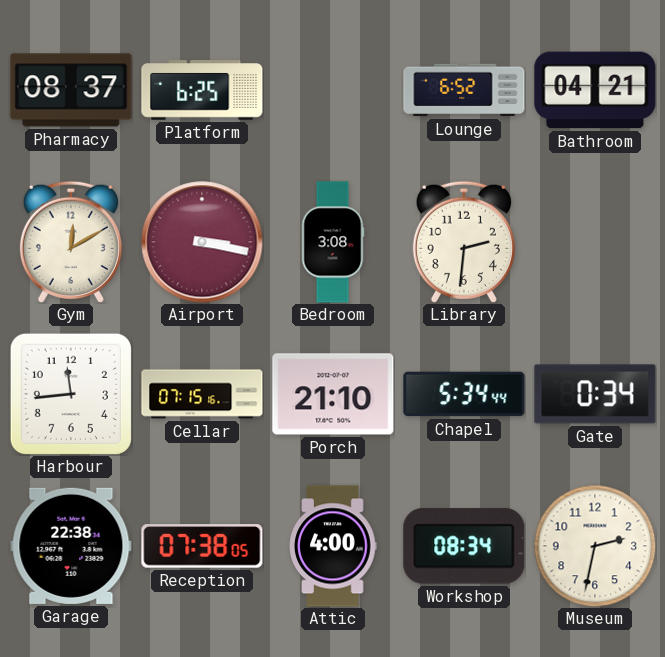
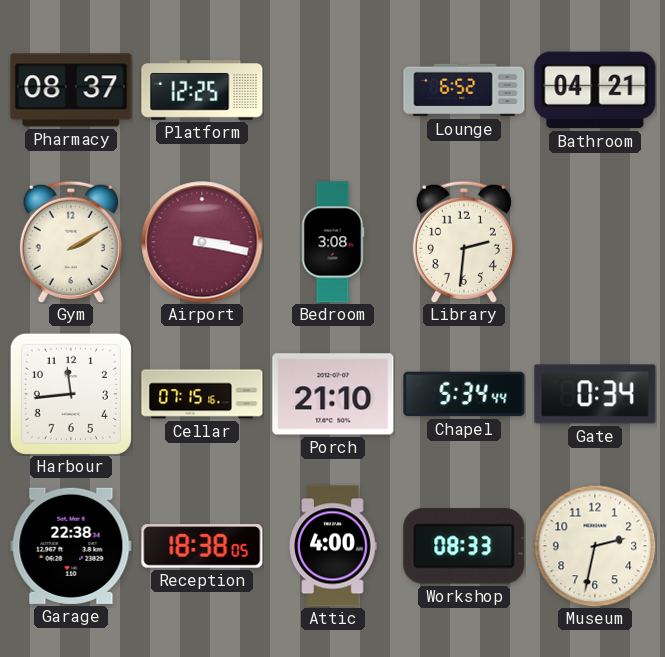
Platform: 6:25 -> 12:25
Gym: 12:10 -> 2:10
Reception: 07:38 -> 18:38
Workshop: 08:34 -> 08:33
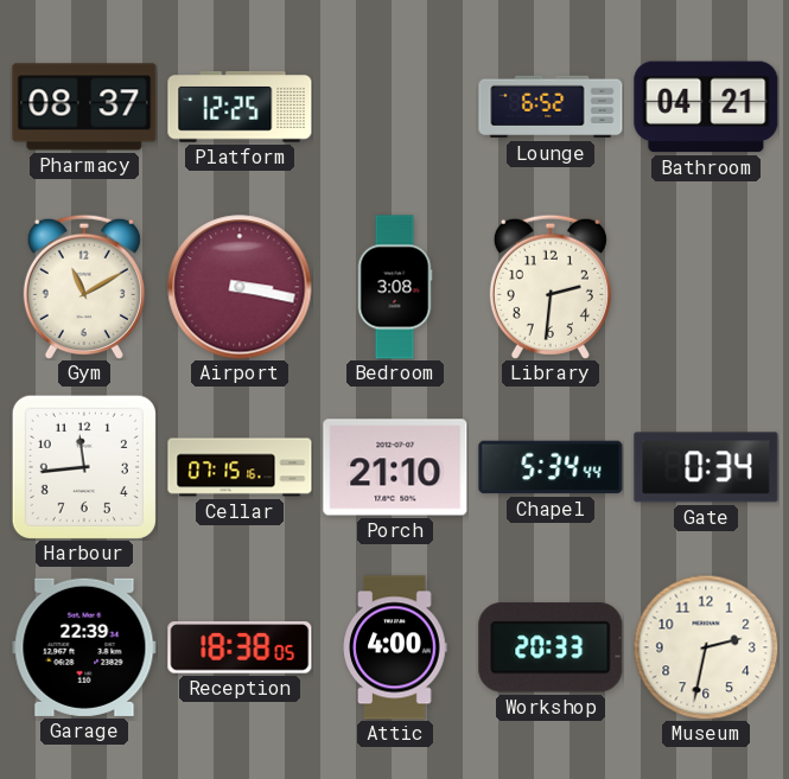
Gym: 2:10 -> 11:10
Garage: 22:38 -> 22:39
Workshop: 08:33 -> 20:33
